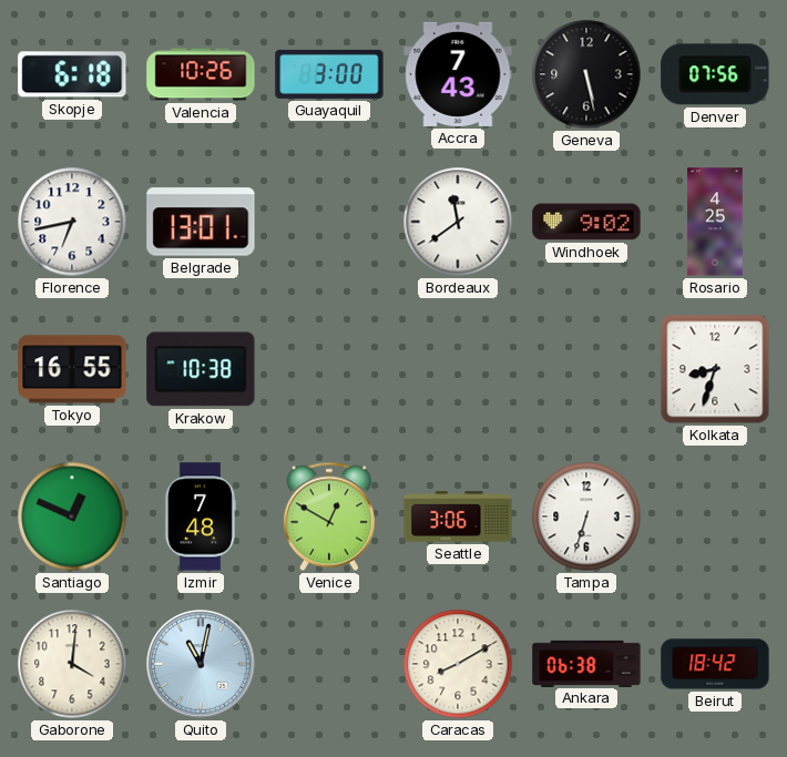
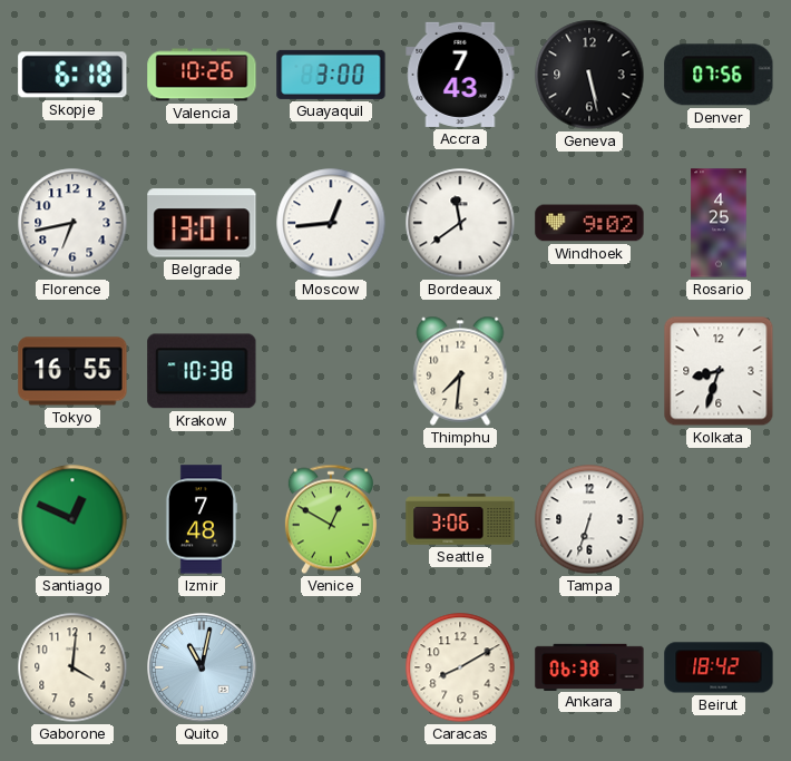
Moscow: none -> 12:44
Thimphu: none -> 7:31
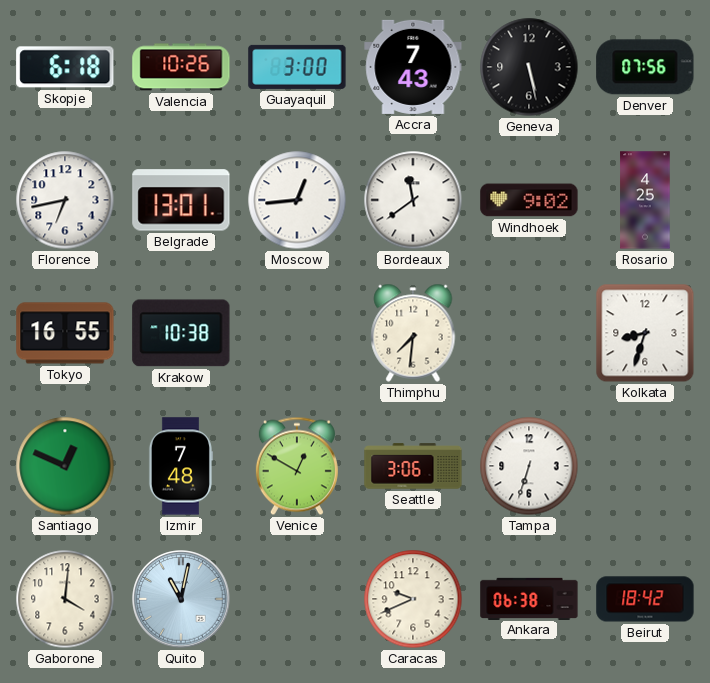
Caracas: 8:10 -> 9:41
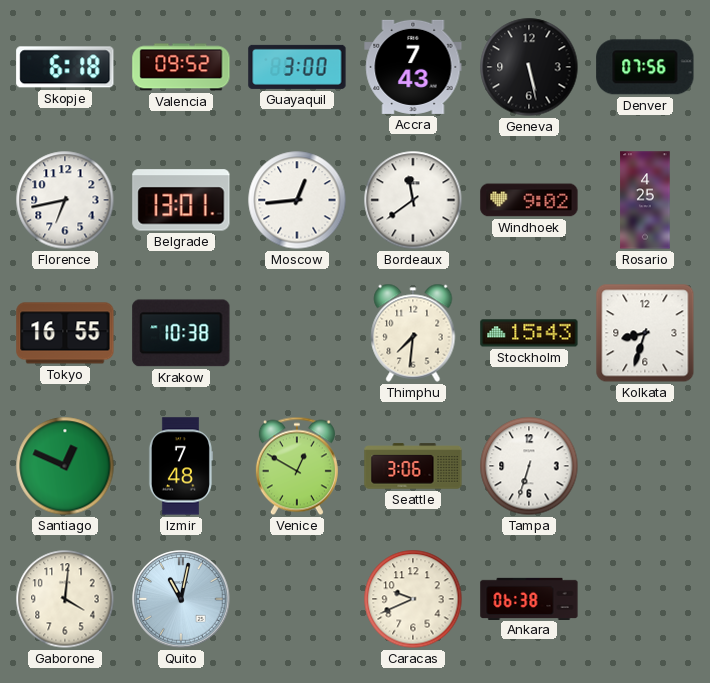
Valencia: 10:26 -> 09:52
Stockholm: none -> 15:43
Beirut: 18:42 -> none
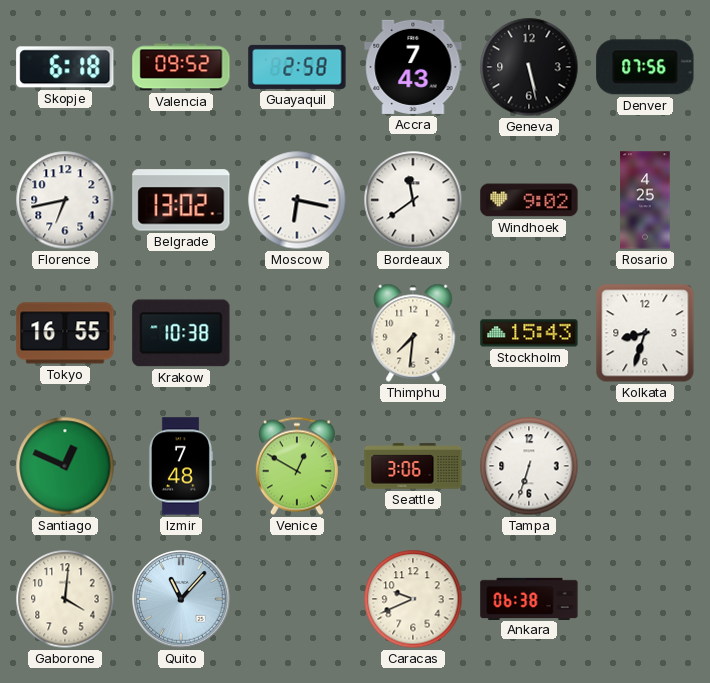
Guayaquil: 3:00 -> 2:58
Belgrade: 13:01 -> 13:02
Moscow: 12:44 -> 6:17
Quito: 11:02 -> 11:07
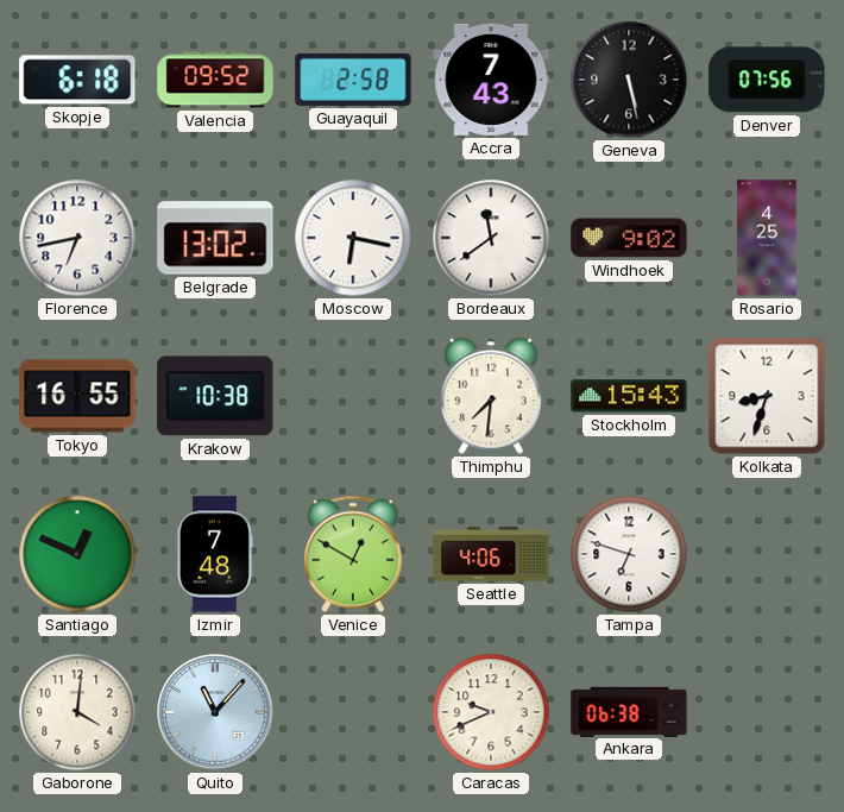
Seattle: 3:06 -> 4:06
Tampa: 6:33 -> 6:48
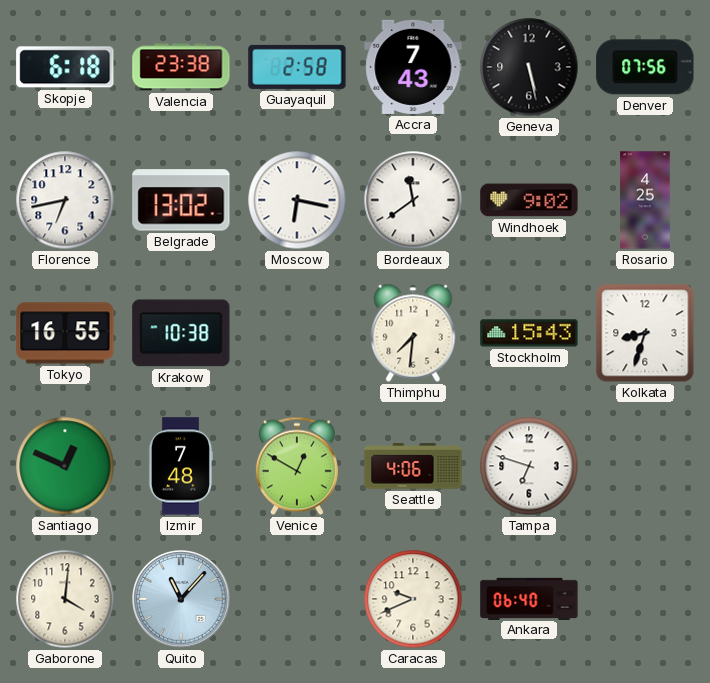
Valencia: 09:52 -> 23:38
Ankara: 06:38 -> 06:40
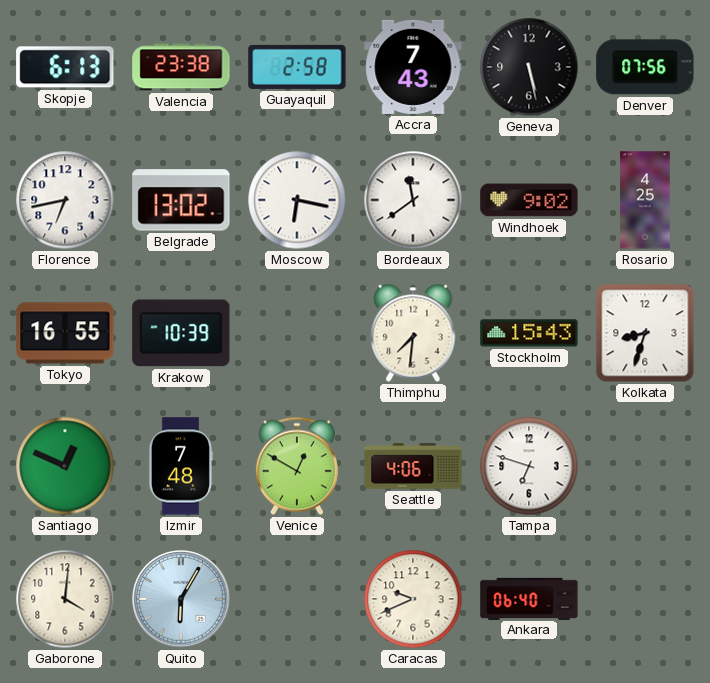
Skopje: 6:18 -> 6:13
Krakow: 10:38 -> 10:39
Quito: 11:07 -> 6:05
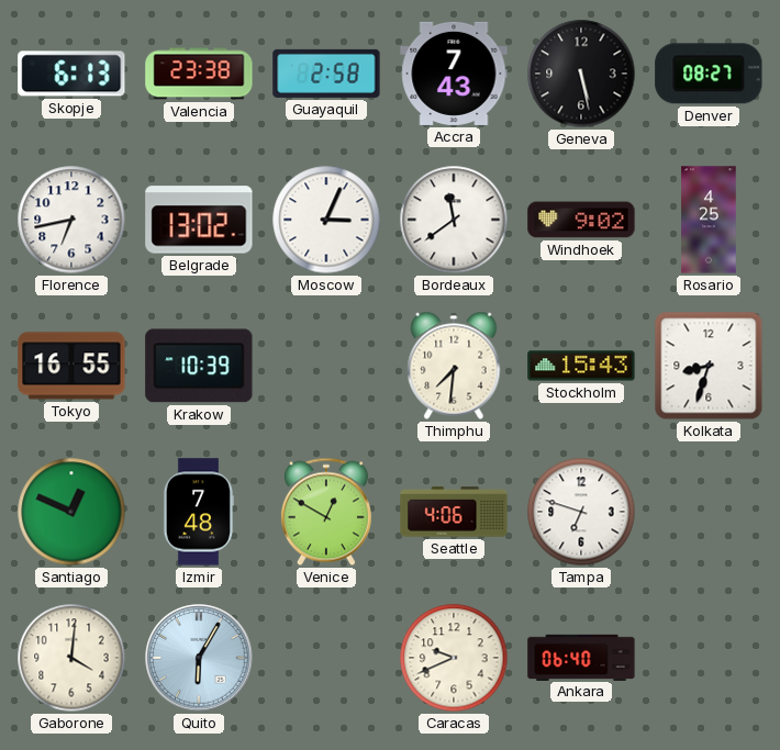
Denver: 07:56 -> 08:27
Moscow: 6:17 -> 3:04
